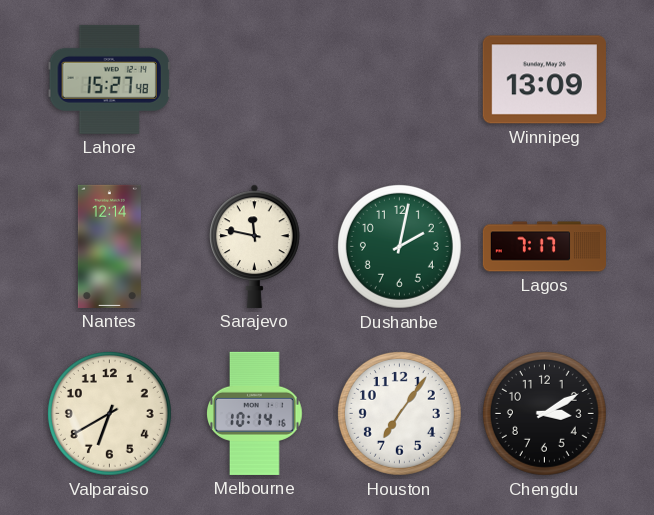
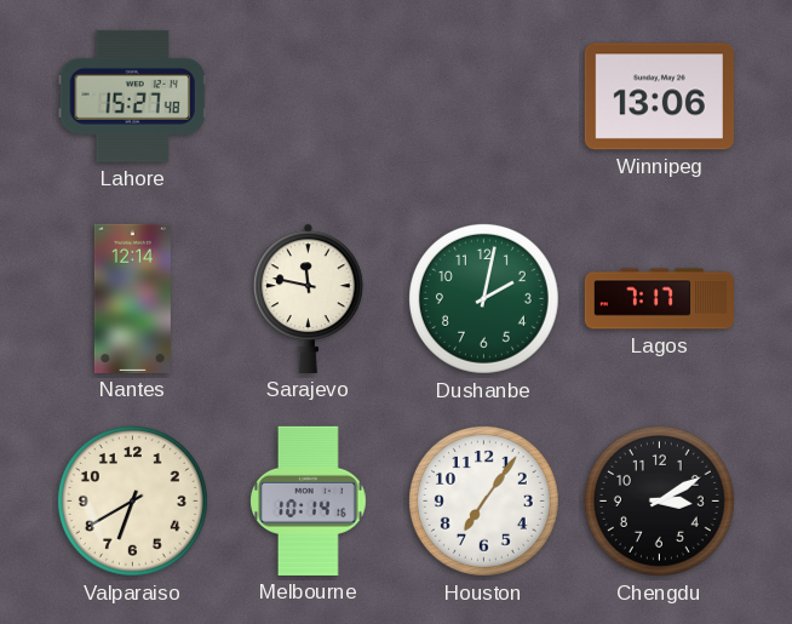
Winnipeg: 13:09 -> 13:06
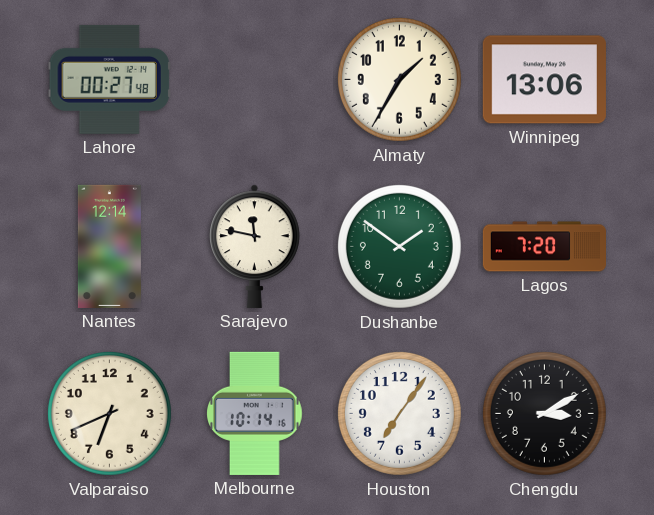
Lahore: 15:27 -> 00:27
Almaty: none -> 1:35
Dushanbe: 2:02 -> 1:51
Lagos: 7:17 -> 7:20
Valparaiso: 6:40 -> 6:41
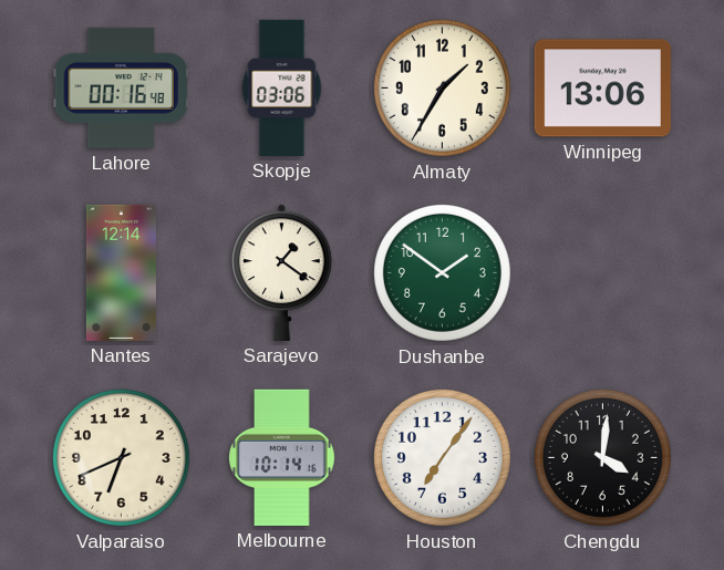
Lahore: 00:27 -> 00:16
Skopje: none -> 03:06
Sarajevo: 11:47 -> 1:21
Lagos: 7:20 -> none
Chengdu: 3:10 -> 4:01
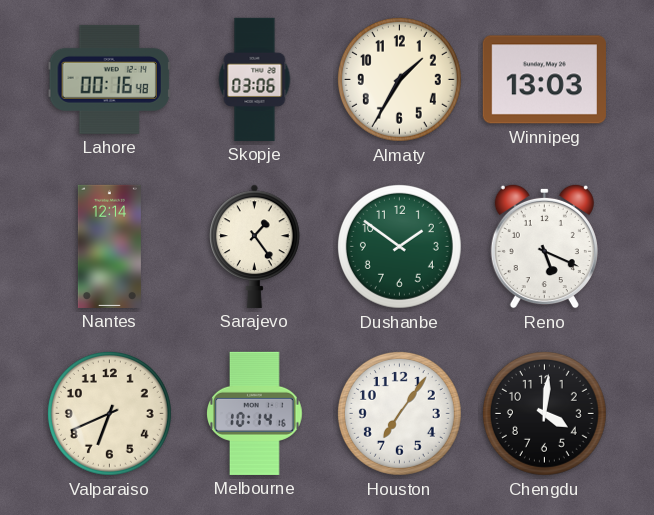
Winnipeg: 13:06 -> 13:03
Sarajevo: 1:21 -> 1:24
Reno: none -> 5:19
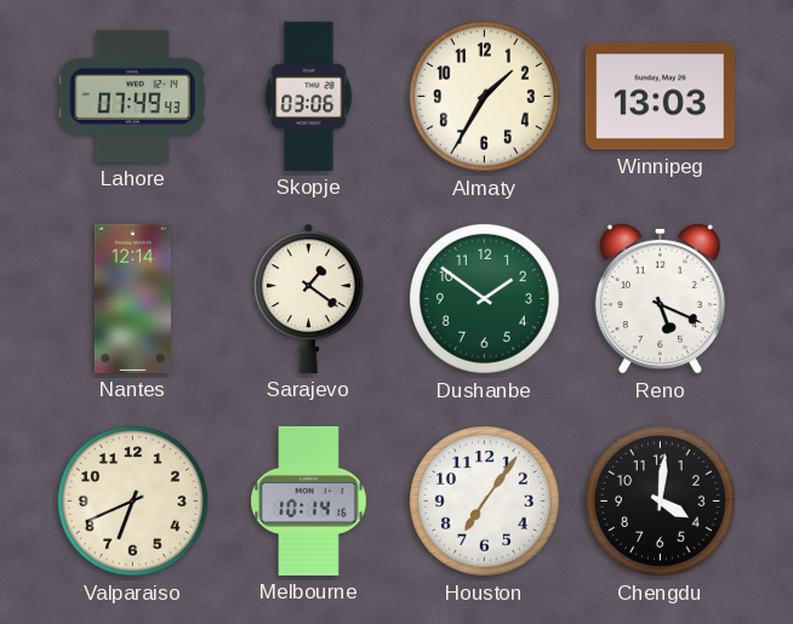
Lahore: 00:16 -> 07:49
Sarajevo: 1:24 -> 1:21
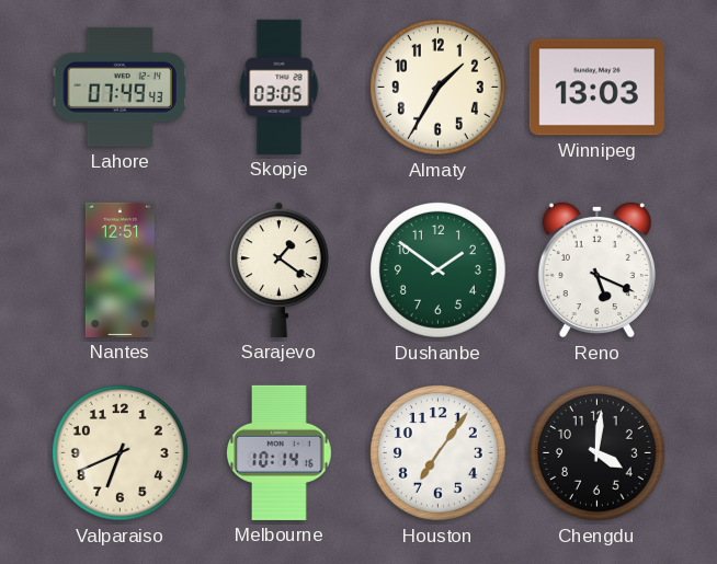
Skopje: 03:06 -> 03:05
Nantes: 12:14 -> 12:51
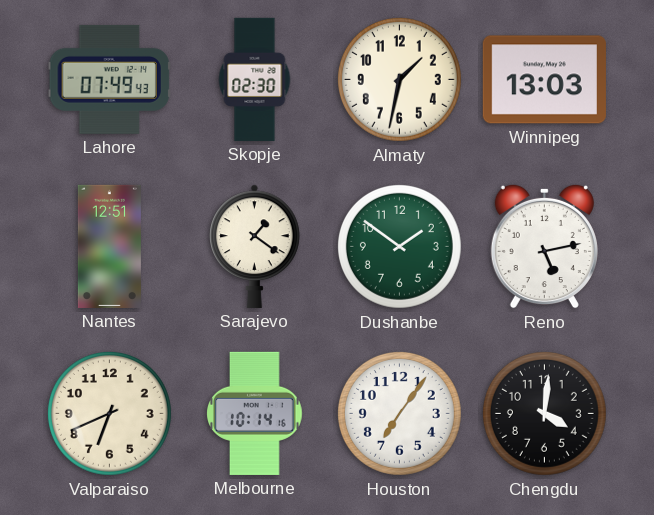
Skopje: 03:05 -> 02:30
Almaty: 1:35 -> 1:32
Reno: 5:19 -> 5:13
